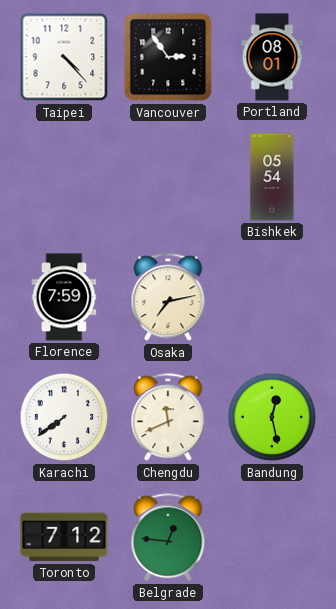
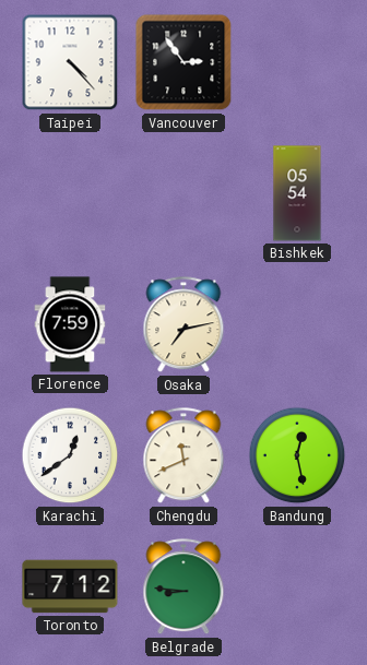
Portland: 08:01 -> none
Karachi: 7:39 -> 12:39
Belgrade: 12:46 -> 8:46
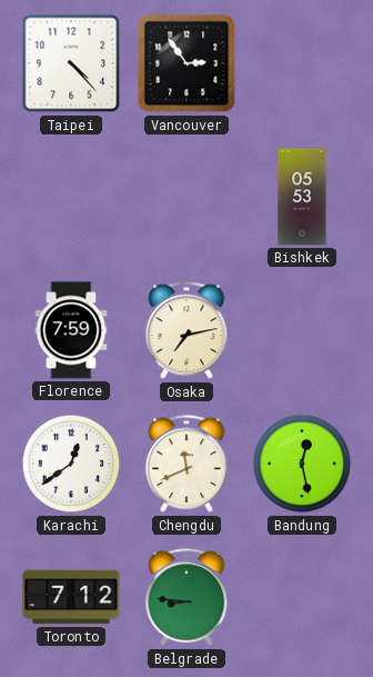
Bishkek: 05:54 -> 05:53
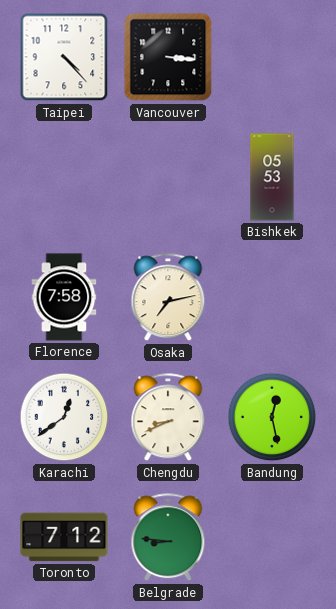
Vancouver: 2:54 -> 3:16
Florence: 7:59 -> 7:58
Chengdu: 11:41 -> 8:41
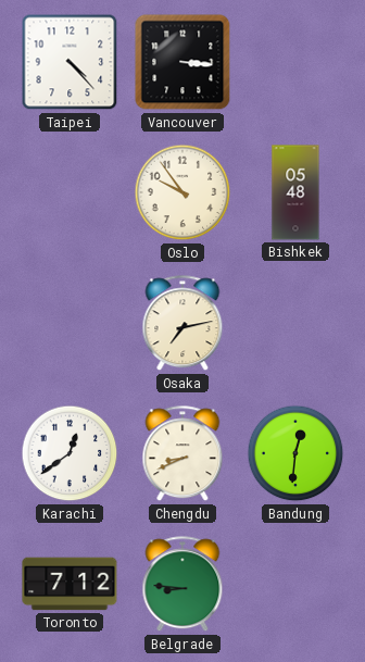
Oslo: none -> 9:54
Bishkek: 05:53 -> 05:48
Florence: 7:58 -> none
Bandung: 12:28 -> 12:31
